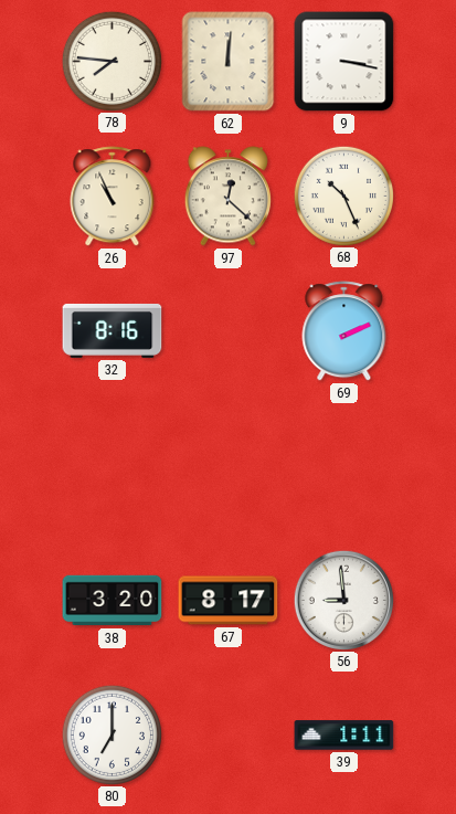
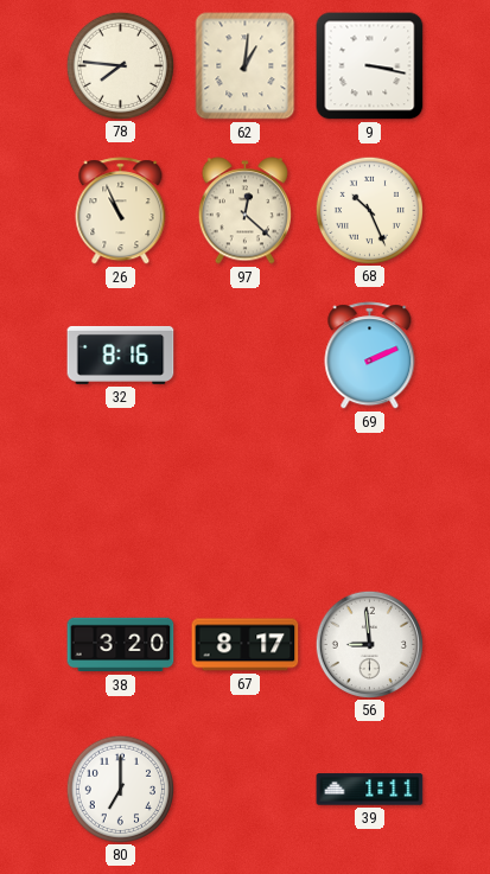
62: 12:01 -> 1:01
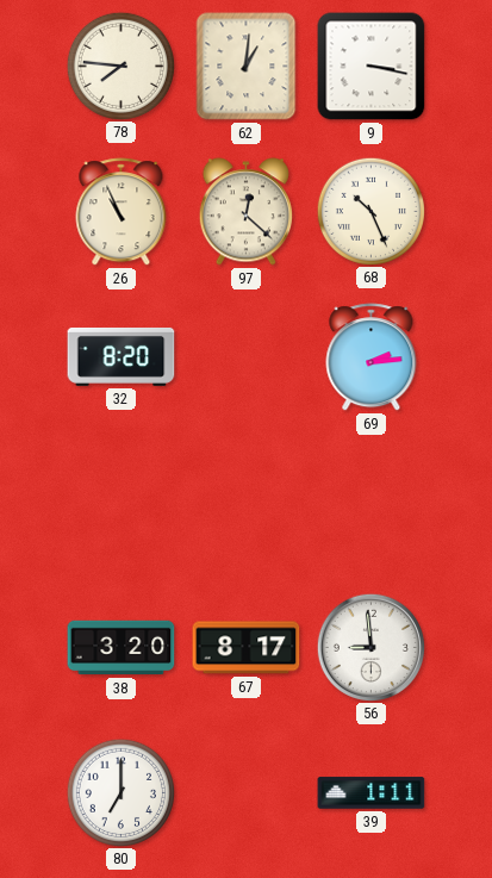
32: 8:16 -> 8:20
69: 2:11 -> 2:14
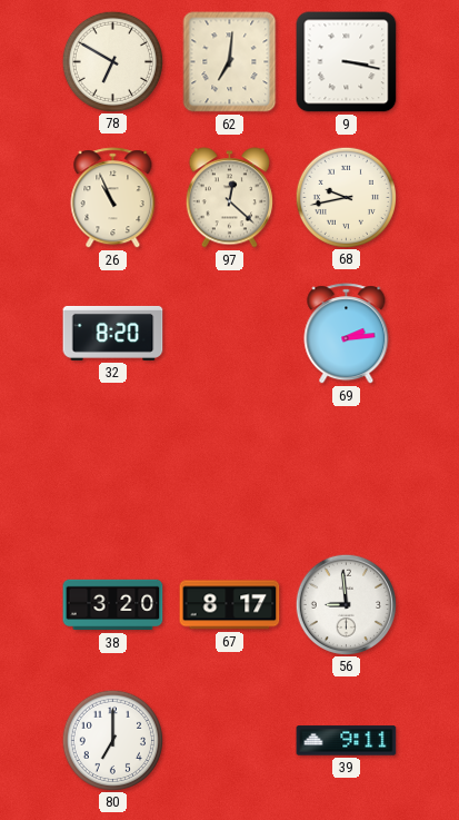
78: 7:46 -> 6:50
62: 1:01 -> 7:01
68: 10:26 -> 9:43
39: 1:11 -> 9:11
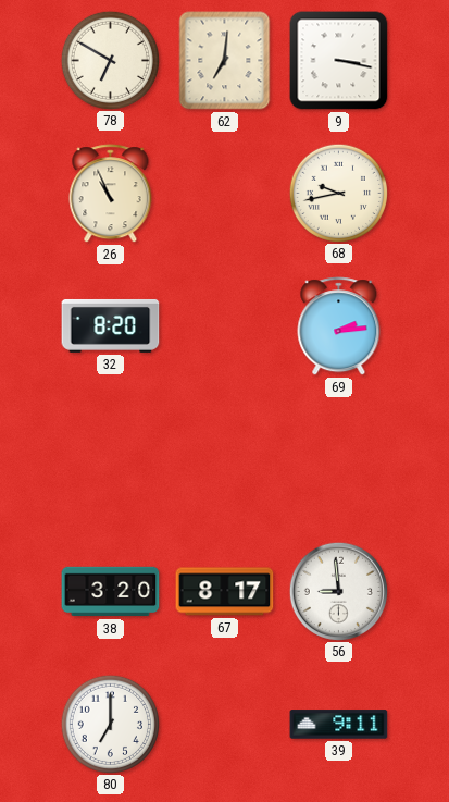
97: 12:22 -> none
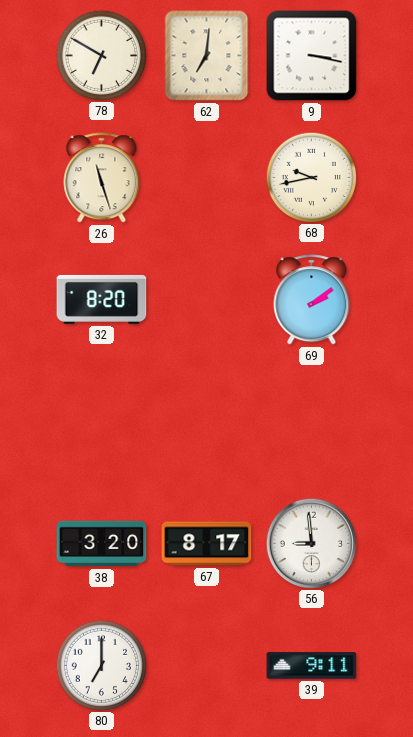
26: 10:56 -> 11:27
69: 2:14 -> 2:09
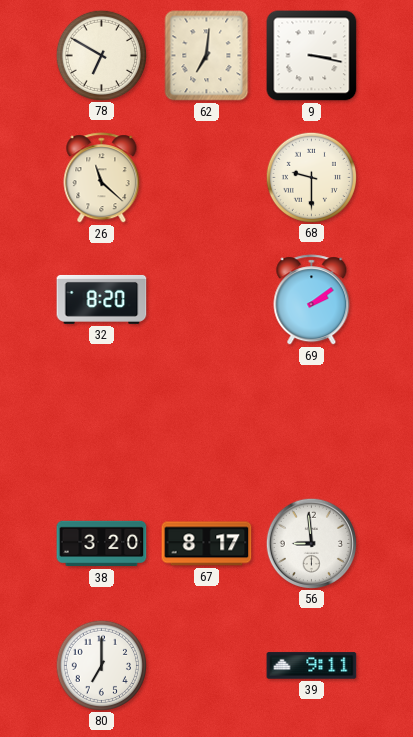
26: 11:27 -> 11:22
68: 9:43 -> 9:30
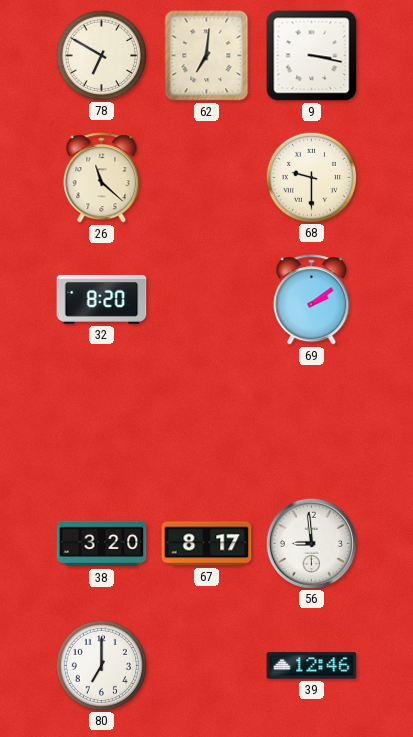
39: 9:11 -> 12:46
